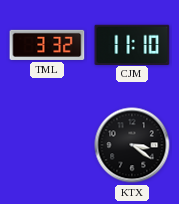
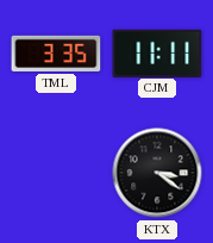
TML: 3:32 -> 3:35
CJM: 11:10 -> 11:11
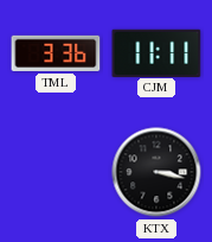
TML: 3:35 -> 3:36
KTX: 3:21 -> 3:17
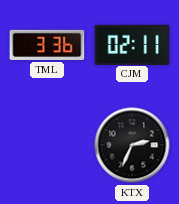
CJM: 11:11 -> 02:11
KTX: 3:17 -> 2:34
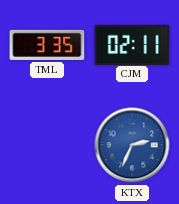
TML: 3:36 -> 3:35
KTX dial: black -> blue
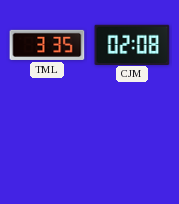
CJM: 02:11 -> 02:08
KTX: 2:34 -> none
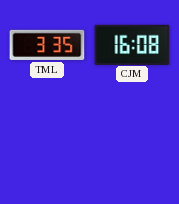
CJM: 02:08 -> 16:08
